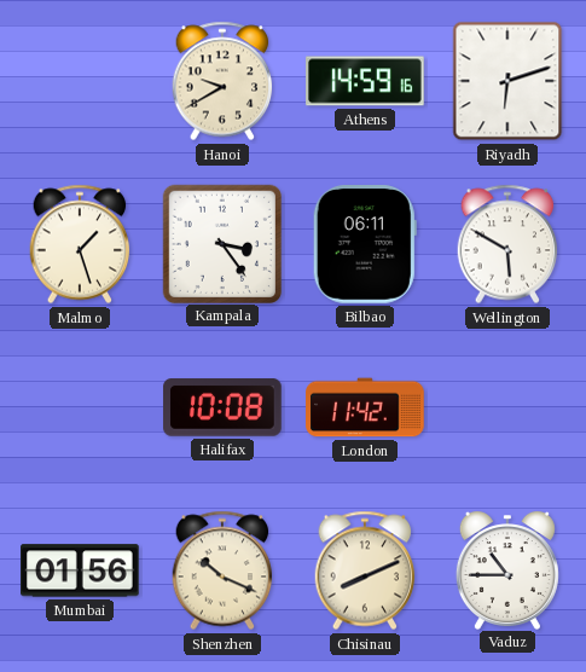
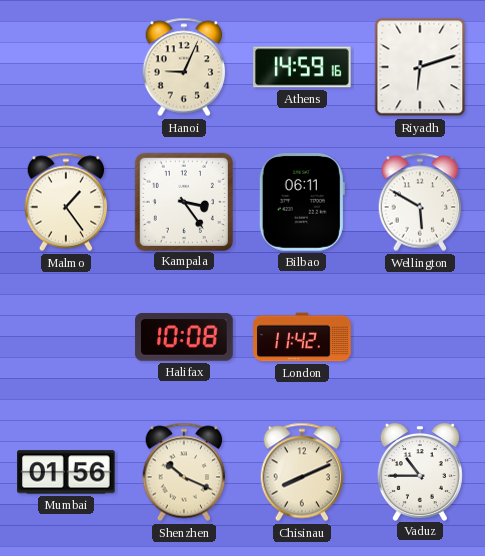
Hanoi: 9:40 -> 9:04
Malmo: 1:27 -> 1:24
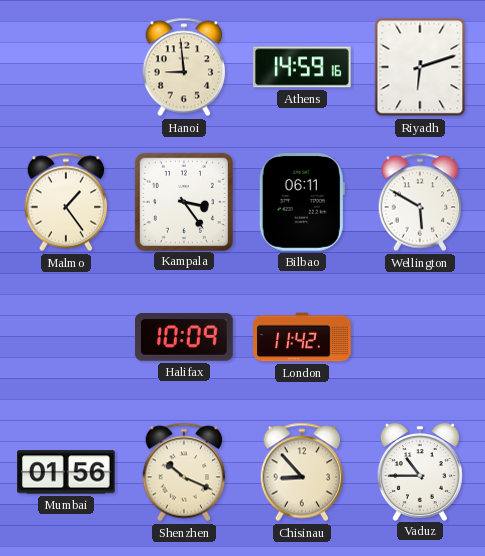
Hanoi: 9:04 -> 8:59
Halifax: 10:08 -> 10:09
Chisinau: 8:11 -> 8:53
